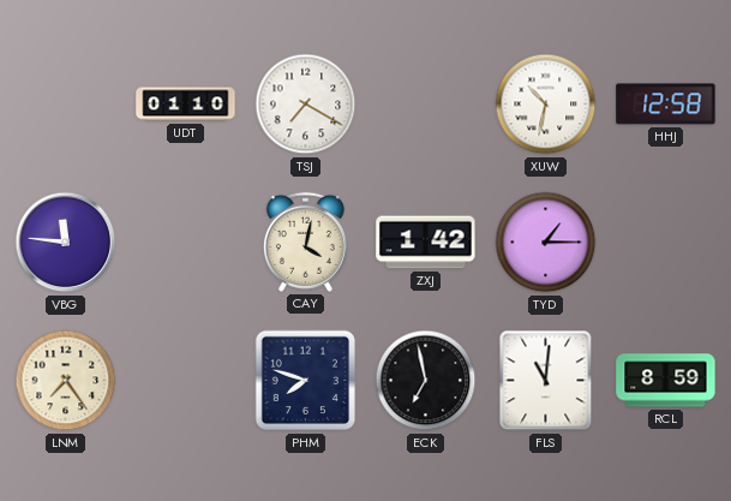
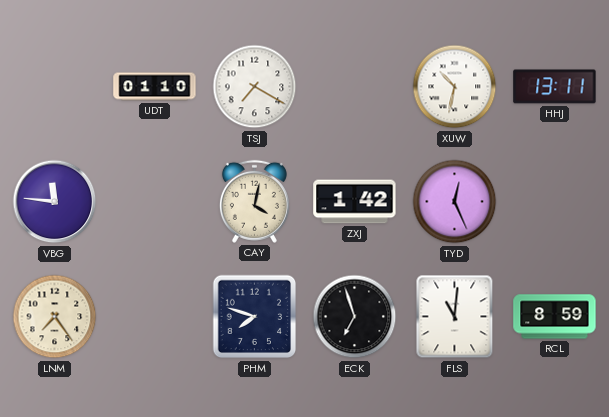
HHJ: 12:58 -> 13:11
TYD: 1:15 -> 12:26
ECK: 6:58 -> 6:57
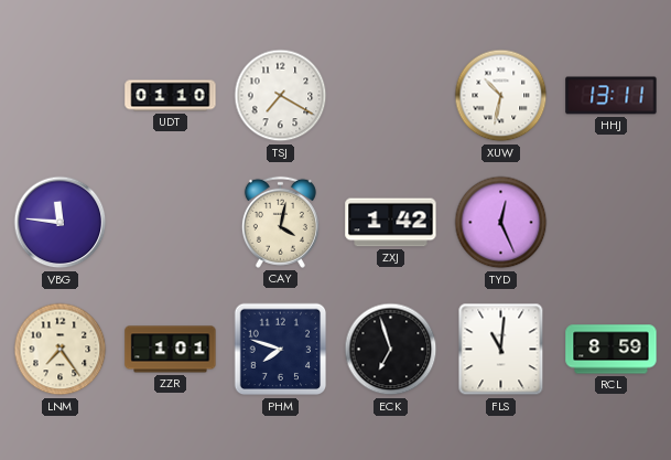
ZZR: none -> 1:01
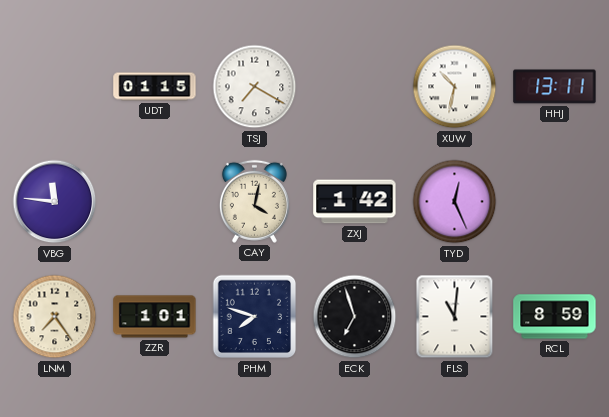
UDT: 01:10 -> 01:15
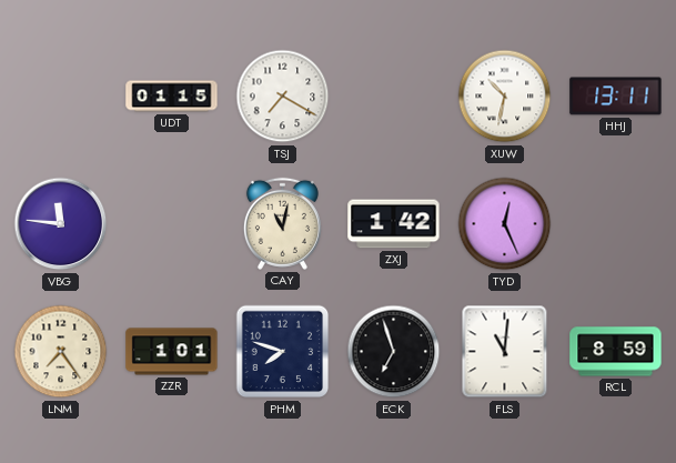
CAY: 4:02 -> 11:02
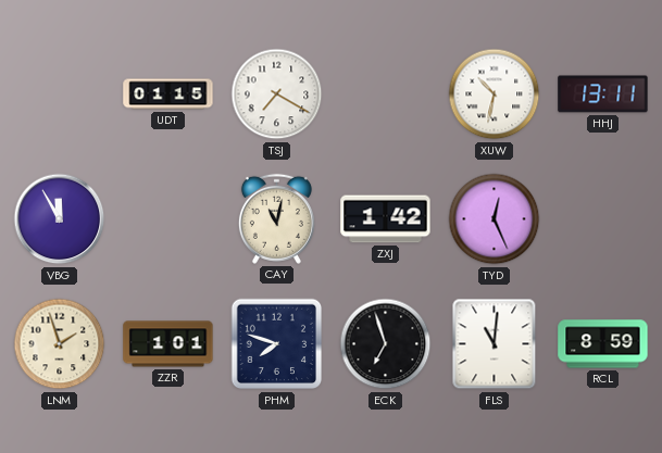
VBG: 11:46 -> 11:55
LNM: 7:24 -> 1:57
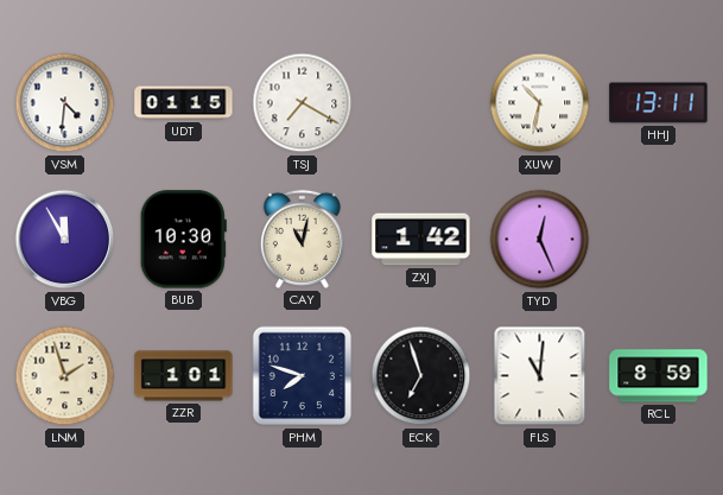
VSM: none -> 4:31
BUB: none -> 10:30
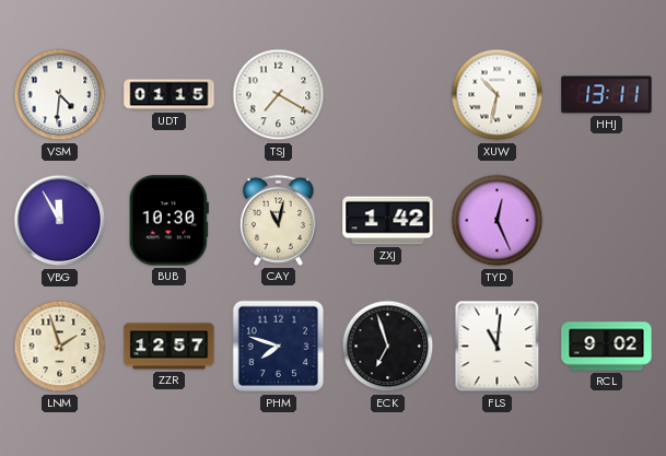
ZZR: 1:01 -> 12:57
RCL: 8:59 -> 9:02
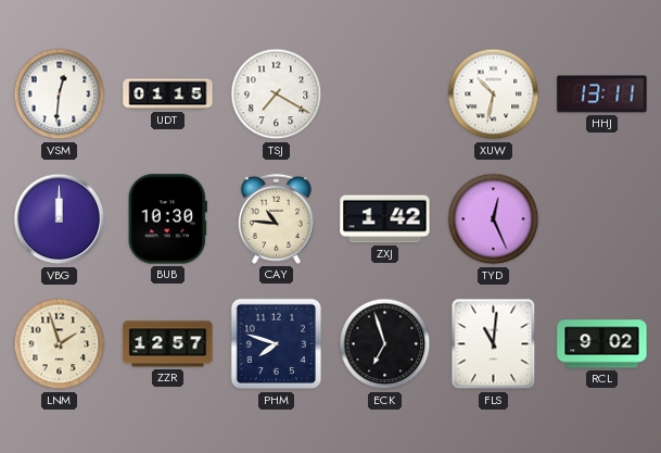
VSM: 4:31 -> 12:31
VBG: 11:55 -> 12:00
CAY: 11:02 -> 10:46
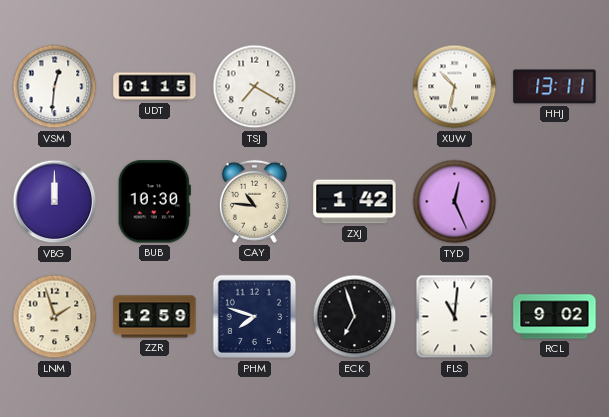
ZZR: 12:57 -> 12:59
